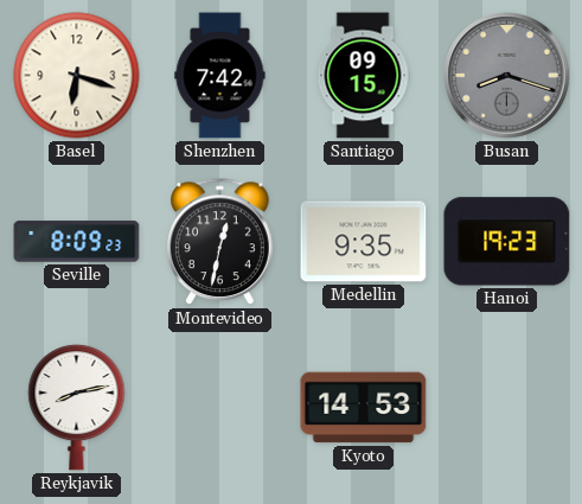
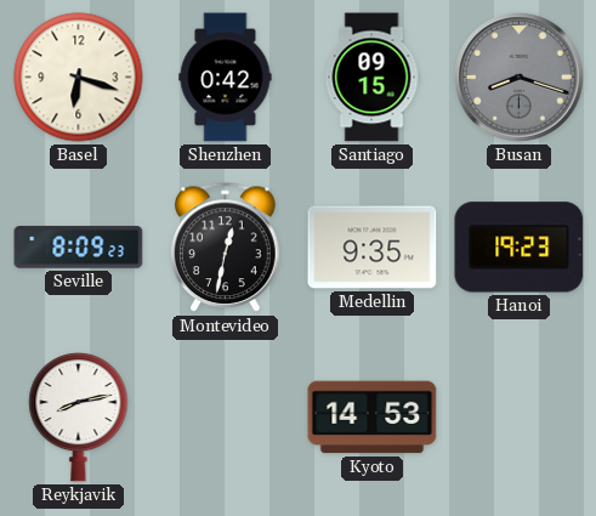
Shenzhen: 7:42 -> 0:42
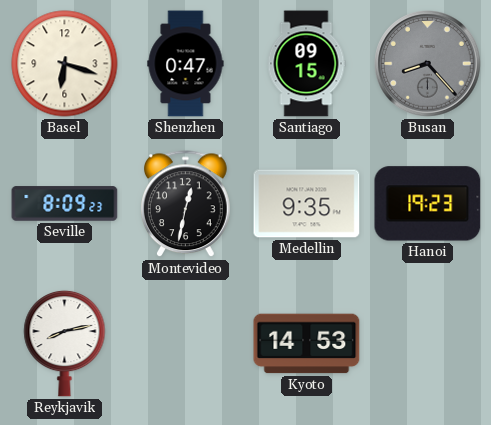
Shenzhen: 0:42 -> 0:47
Busan: 8:18 -> 8:23
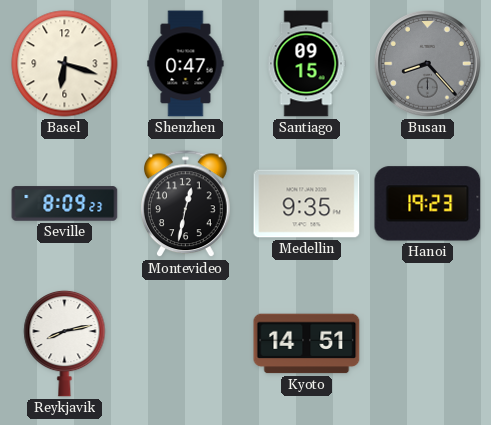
Kyoto: 14:53 -> 14:51
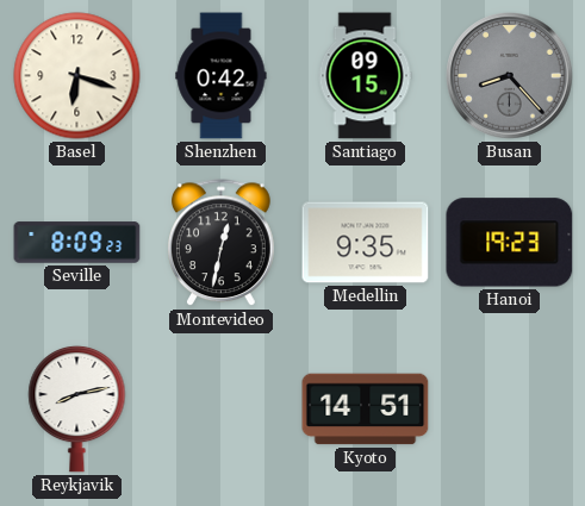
Shenzhen: 0:47 -> 0:42
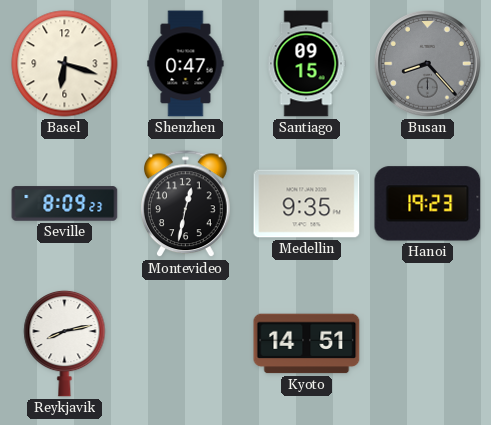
Shenzhen: 0:42 -> 0:47
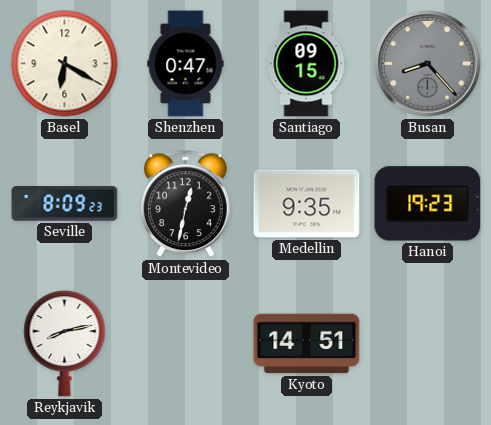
Basel: 6:18 -> 6:20
